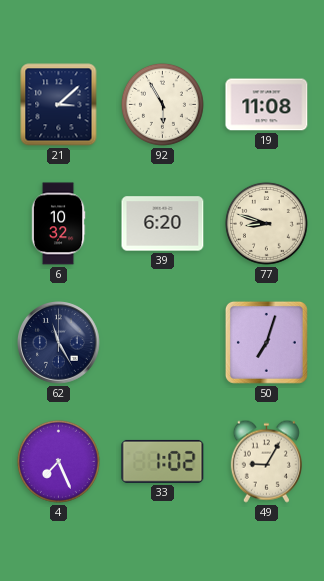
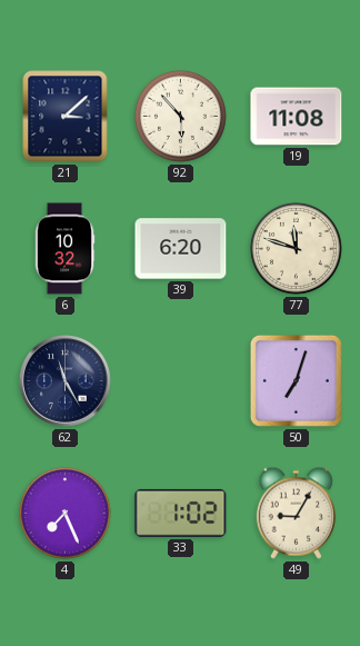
92: 5:55 -> 5:53
77: 8:48 -> 11:48
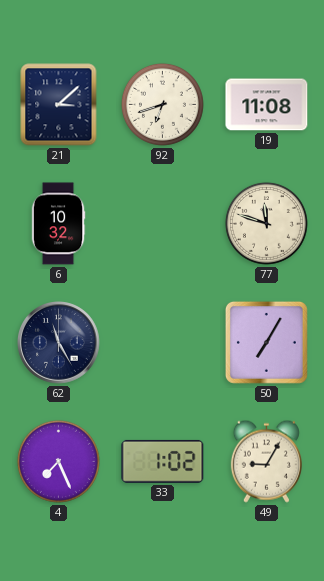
92: 5:53 -> 6:42
39: 6:20 -> none
50: 7:03 -> 7:05
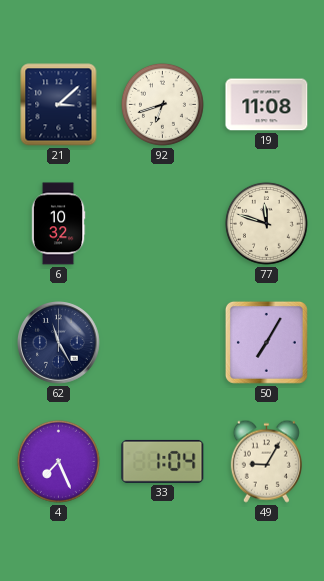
33: 1:02 -> 1:04
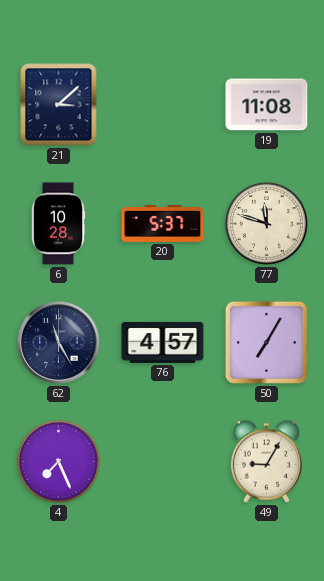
92: 6:42 -> none
6: 10:32 -> 10:28
20: none -> 5:37
76: none -> 4:57
33: 1:04 -> none
